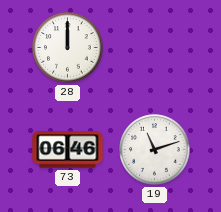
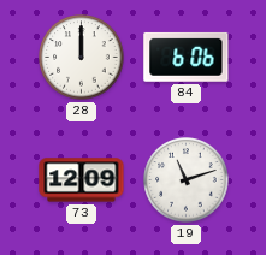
84: none -> 6:06
73: 06:46 -> 12:09
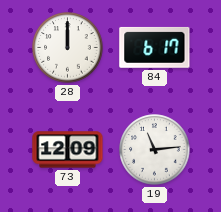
84: 6:06 -> 6:17
19: 11:12 -> 11:14
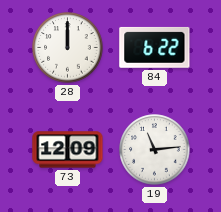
84: 6:17 -> 6:22
